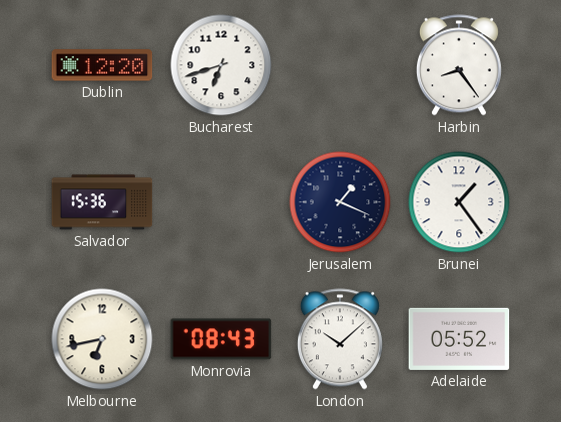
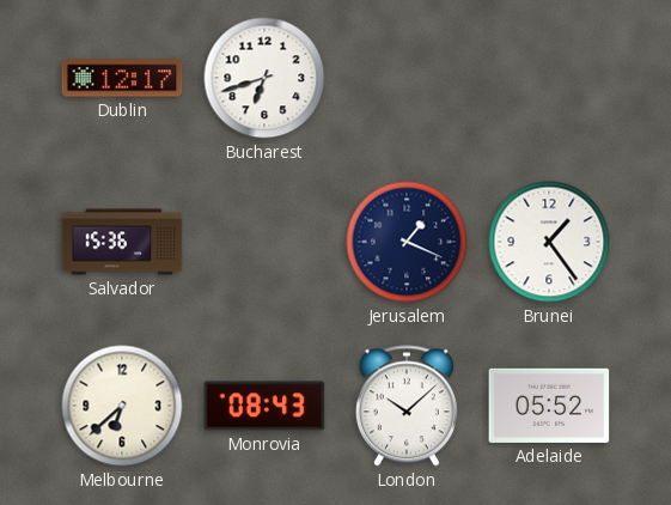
Dublin: 12:20 -> 12:17
Harbin: 8:24 -> none
Melbourne: 6:43 -> 6:38
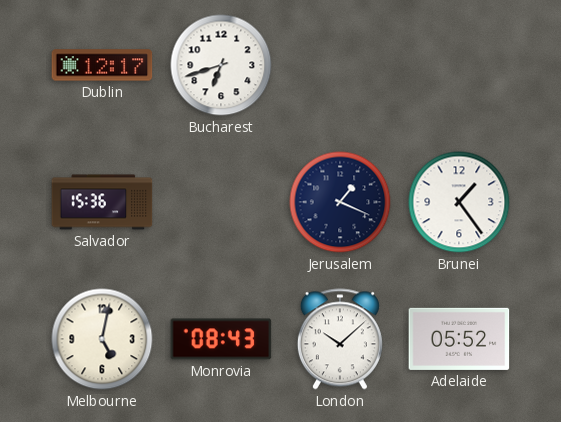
Melbourne: 6:38 -> 5:02
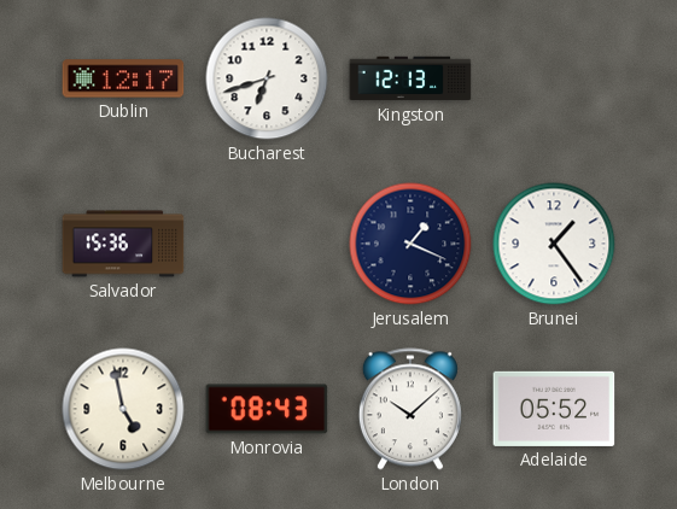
Kingston: none -> 12:13
Melbourne: 5:02 -> 4:58
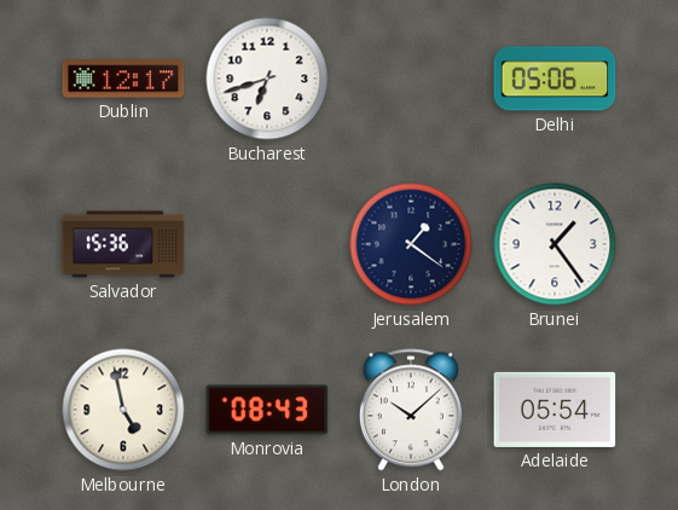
Kingston: 12:13 -> none
Delhi: none -> 05:06
Jerusalem: 1:19 -> 1:21
Adelaide: 05:52 -> 05:54
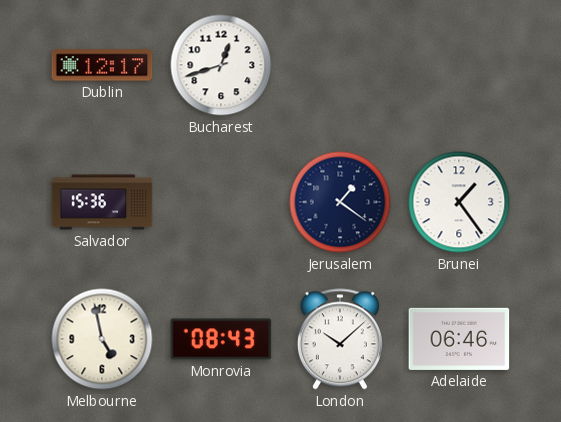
Bucharest: 6:42 -> 12:42
Delhi: 05:06 -> none
Adelaide: 05:54 -> 06:46
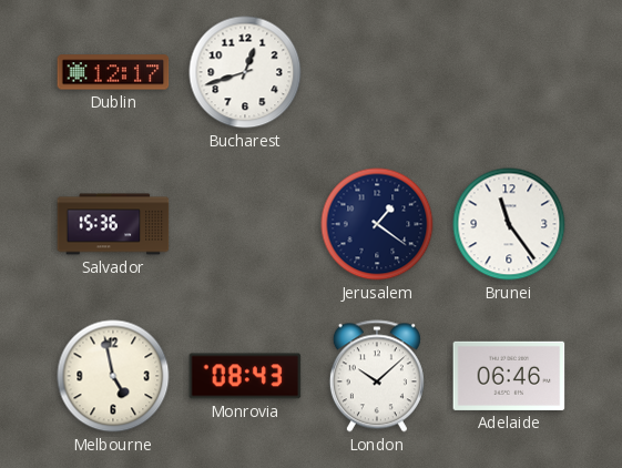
Brunei: 1:24 -> 11:24
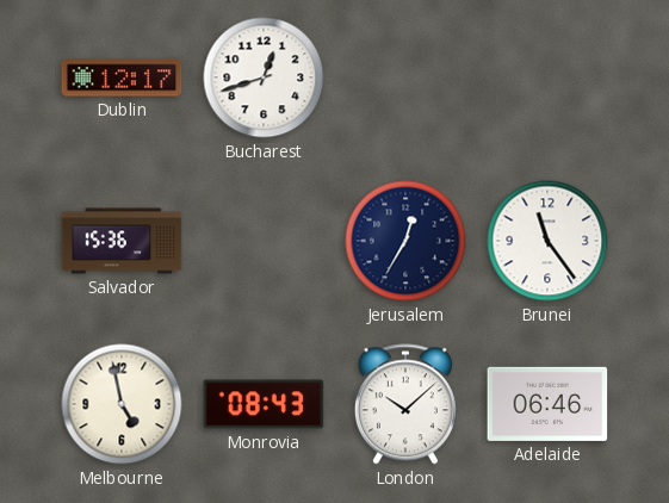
Jerusalem: 1:21 -> 12:35
